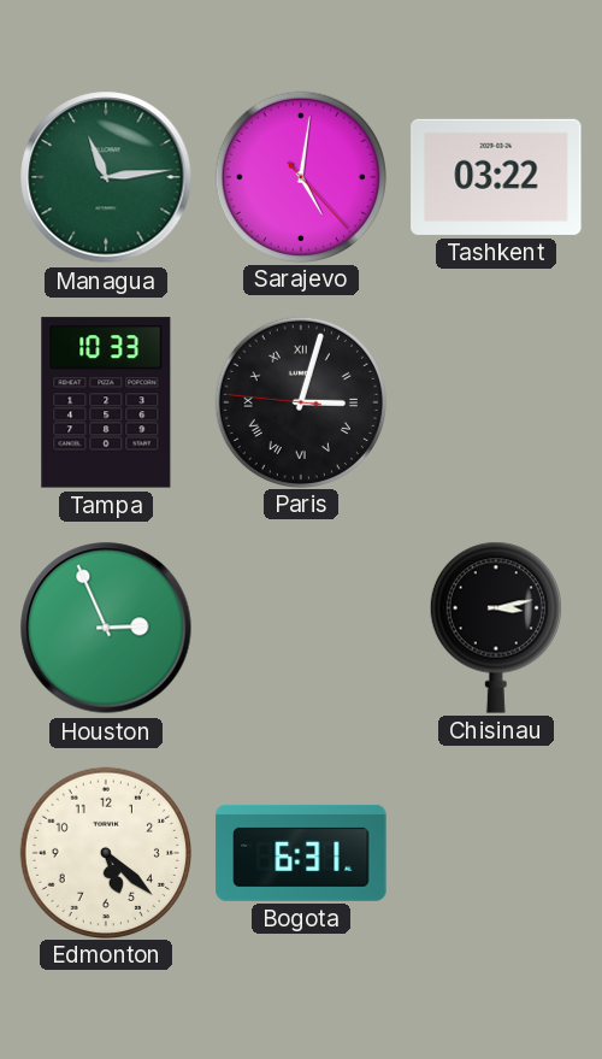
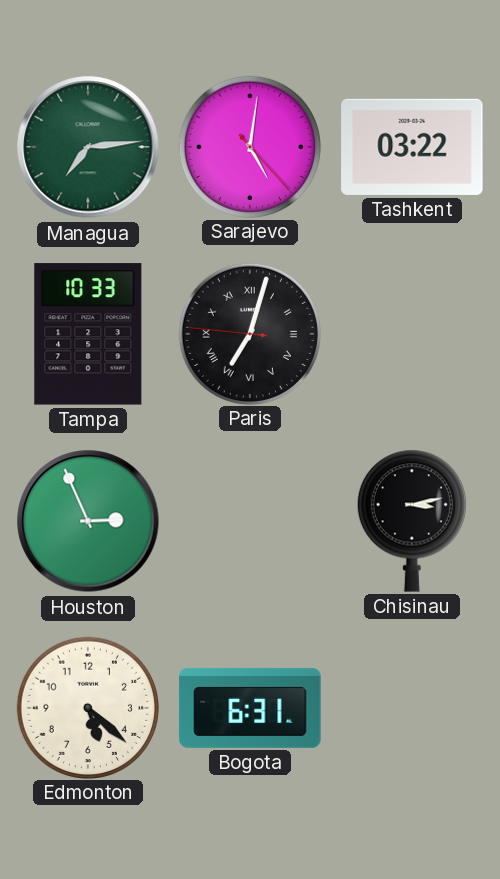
Managua: 11:14 -> 7:14
Paris: 3:02 -> 7:02
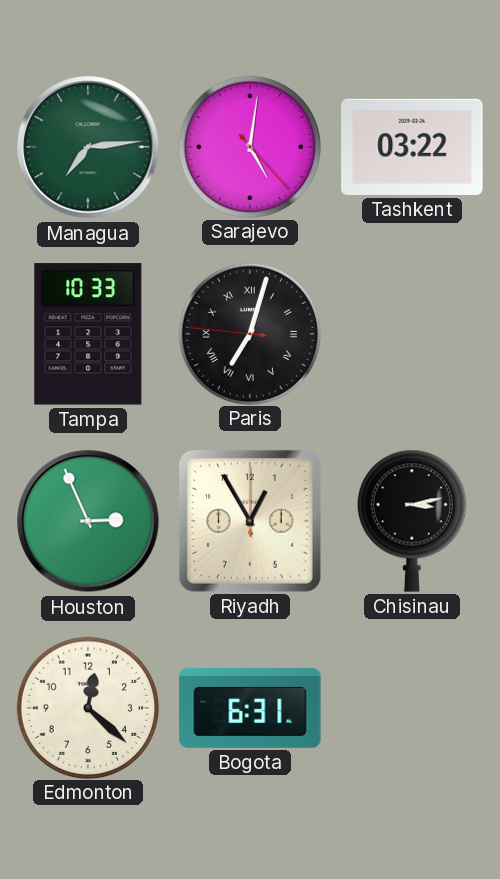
Riyadh: none -> 12:55
Edmonton: 5:22 -> 12:22
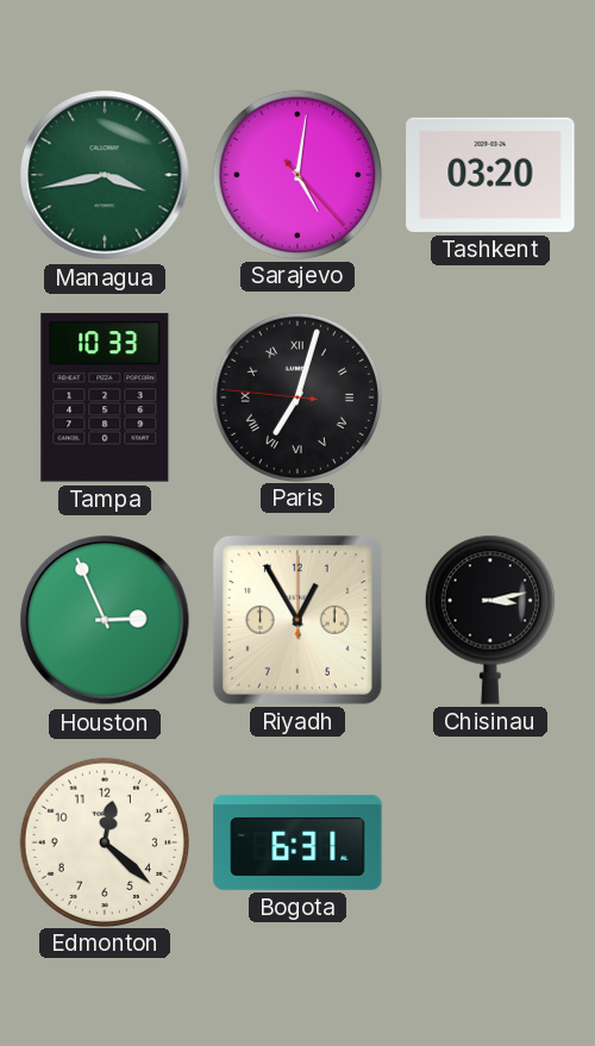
Managua: 7:14 -> 3:43
Tashkent: 03:22 -> 03:20
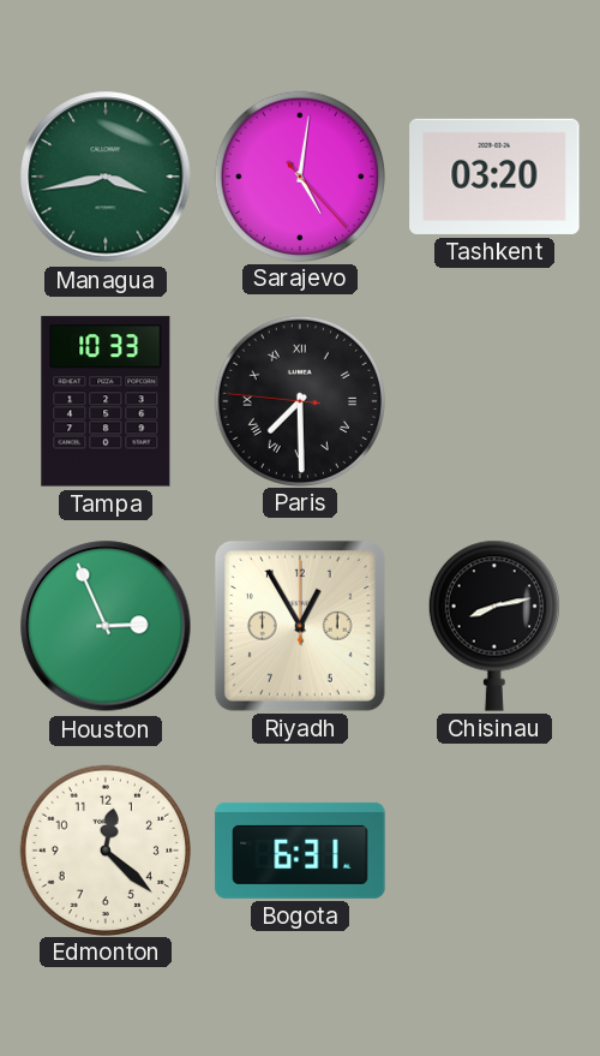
Paris: 7:02 -> 7:29
Chisinau: 3:13 -> 8:13
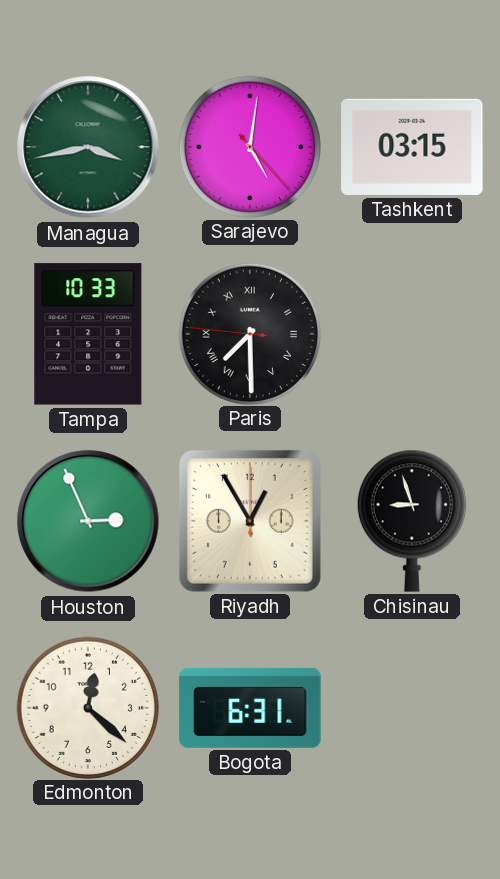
Tashkent: 03:20 -> 03:15
Chisinau: 8:13 -> 8:57
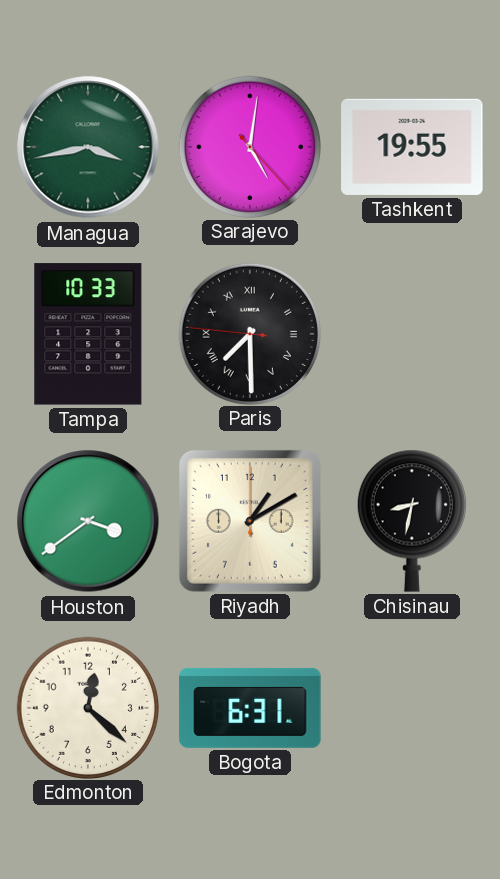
Tashkent: 03:15 -> 19:55
Houston: 2:56 -> 3:39
Riyadh: 12:55 -> 1:10
Chisinau: 8:57 -> 8:32
